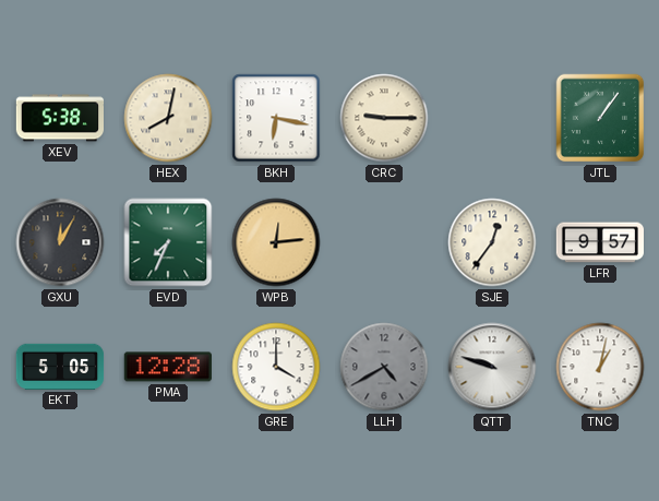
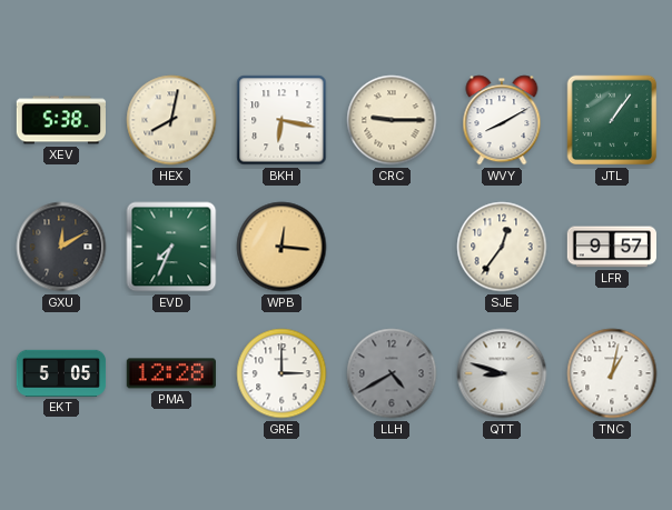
WVY: none -> 8:10
GXU: 12:05 -> 12:10
WPB: 12:14 -> 12:16
GRE: 4:00 -> 3:00
QTT: 9:48 -> 8:48
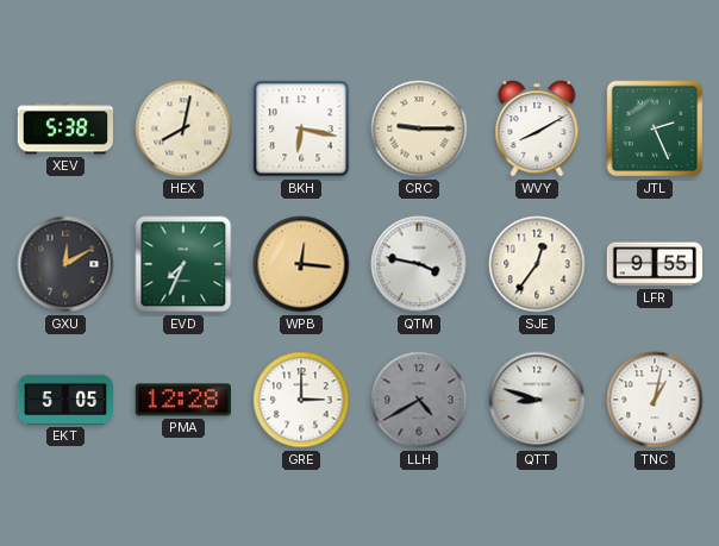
JTL: 1:06 -> 2:26
QTM: none -> 3:47
LFR: 9:57 -> 9:55
